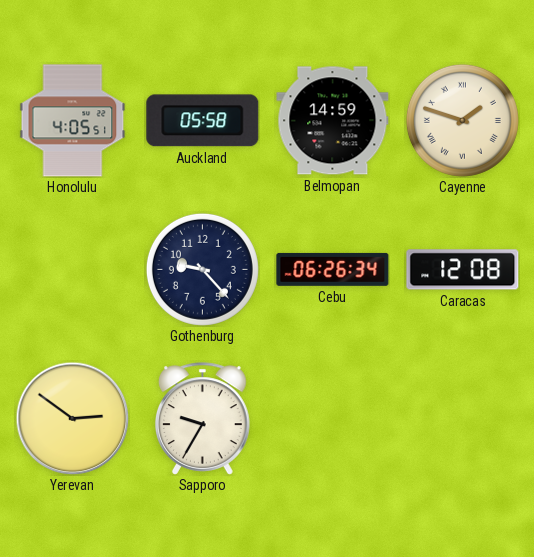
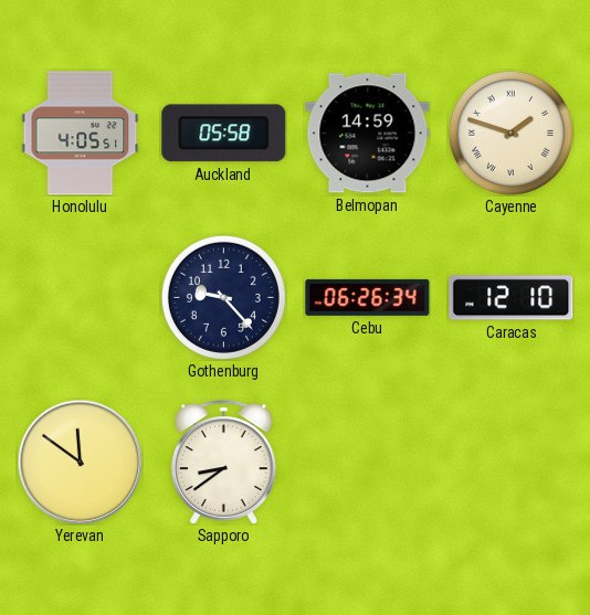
Caracas: 12:08 -> 12:10
Yerevan: 2:51 -> 11:51
Sapporo: 9:35 -> 8:39
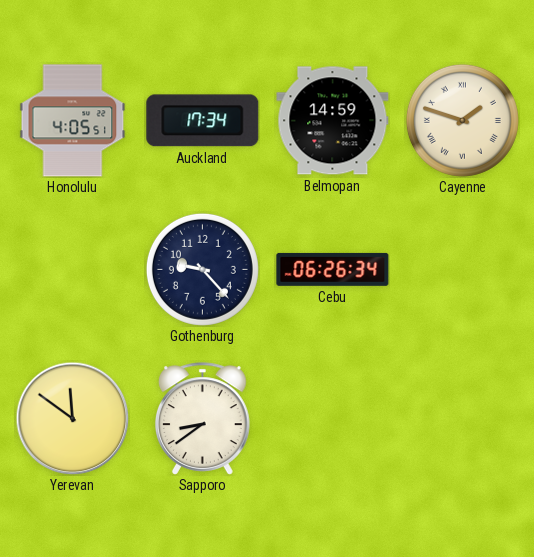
Auckland: 05:58 -> 17:34
Caracas: 12:10 -> none
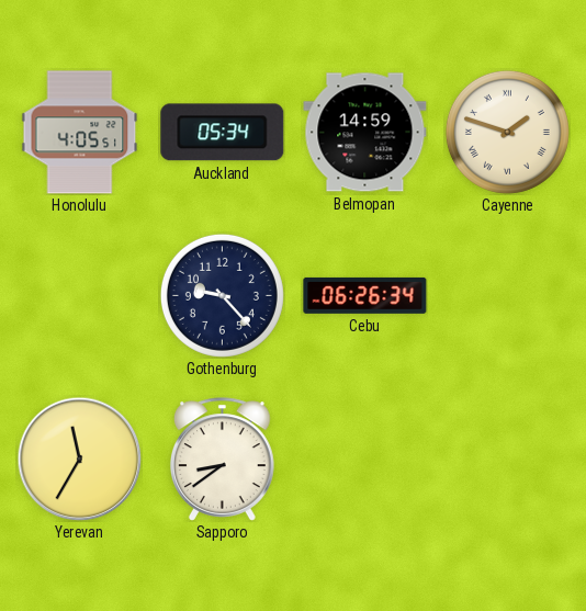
Auckland: 17:34 -> 05:34
Yerevan: 11:51 -> 11:35
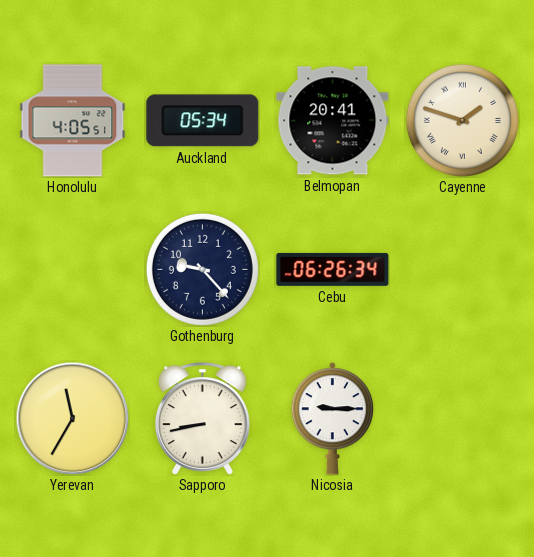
Belmopan: 14:59 -> 20:41
Sapporo: 8:39 -> 8:43
Nicosia: none -> 9:15
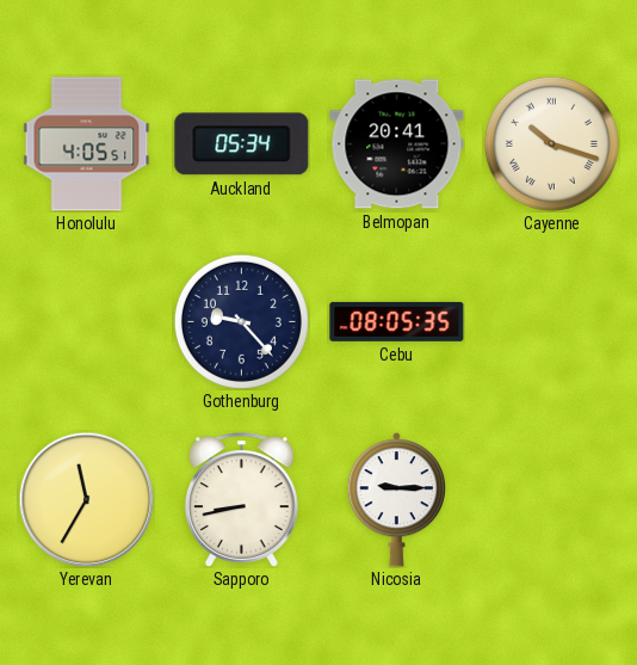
Cayenne: 1:48 -> 10:18
Cebu: 06:26 -> 08:05
